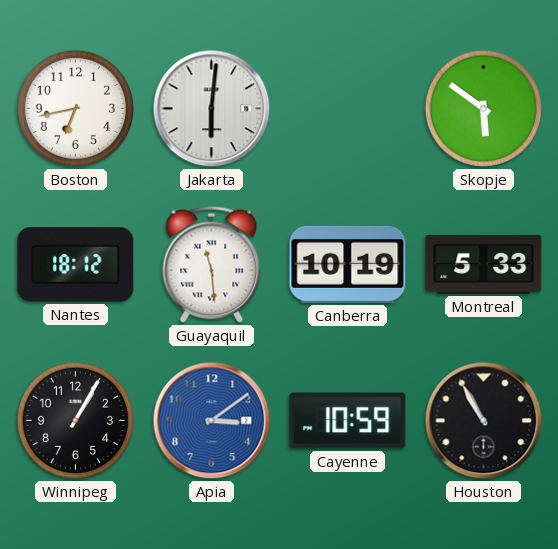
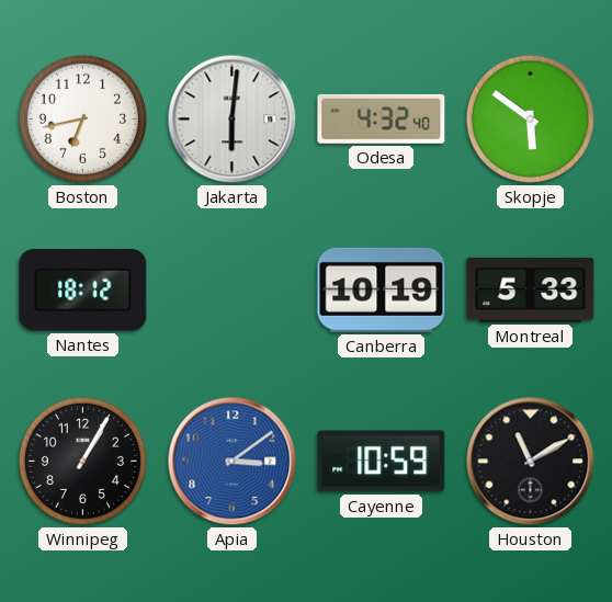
Odesa: none -> 4:32
Guayaquil: 11:29 -> none
Houston: 10:55 -> 11:10
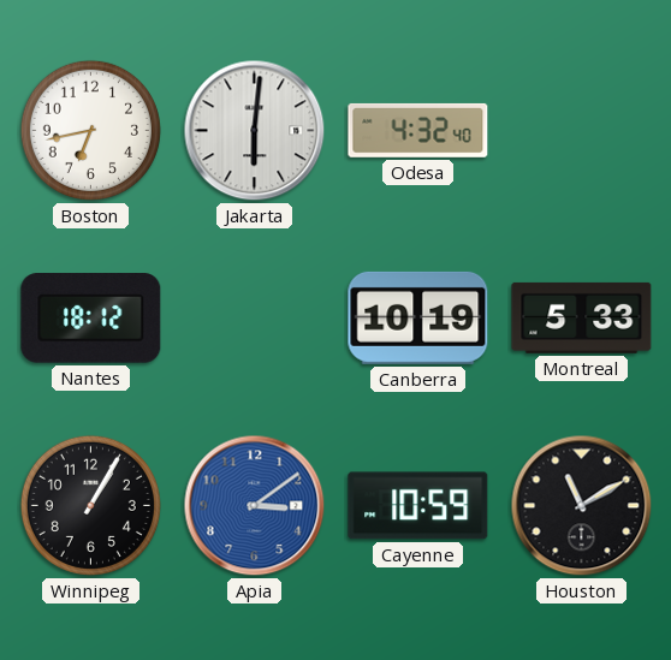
Skopje: 5:51 -> none
